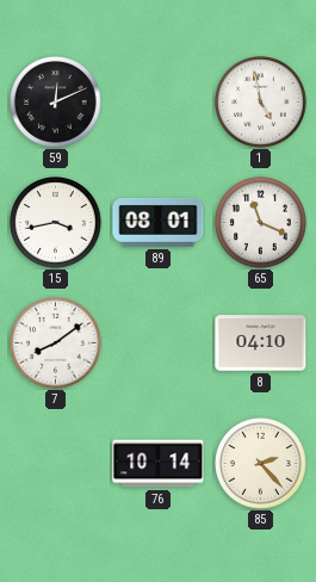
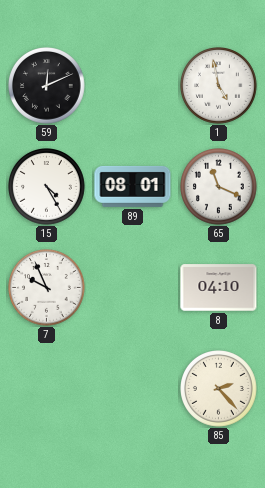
15: 3:43 -> 4:25
7: 8:09 -> 9:56
76: 10:14 -> none
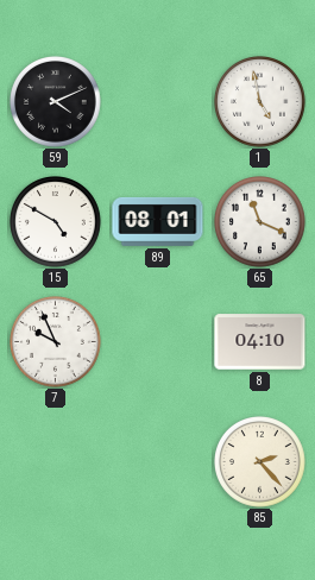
59: 12:11 -> 4:11
15: 4:25 -> 4:50
